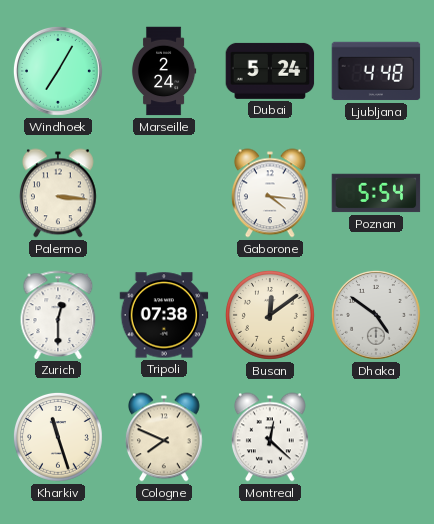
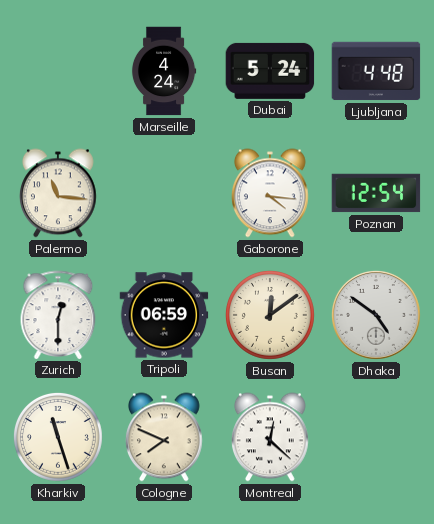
Windhoek: 7:05 -> none
Marseille: 2:24 -> 4:24
Palermo: 3:16 -> 11:16
Poznan: 5:54 -> 12:54
Tripoli: 07:38 -> 06:59
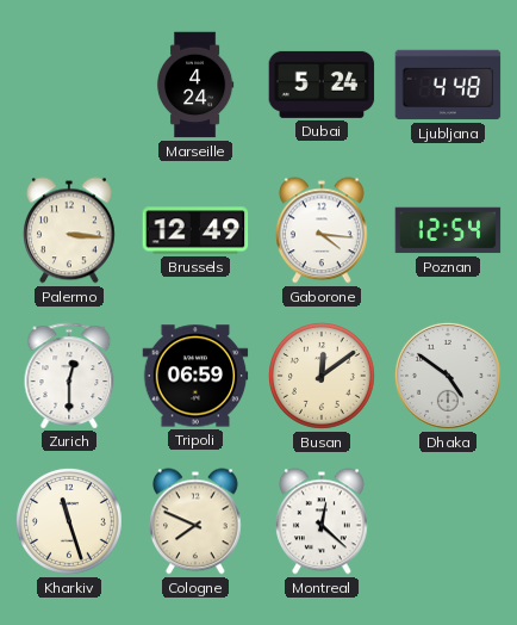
Palermo: 11:16 -> 3:16
Brussels: none -> 12:49
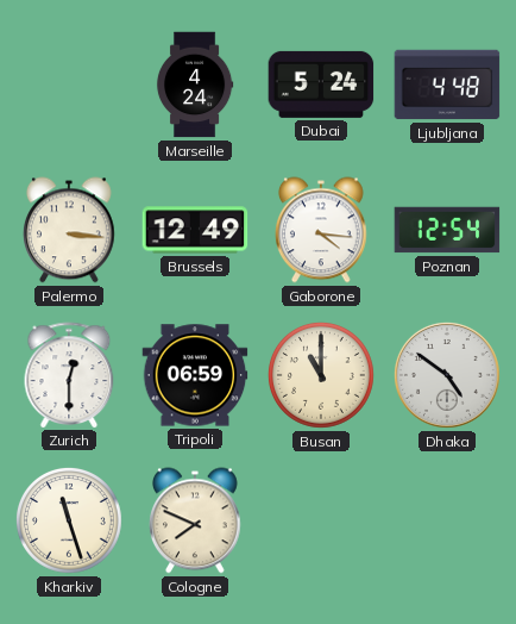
Busan: 12:09 -> 11:00
Montreal: 12:22 -> none
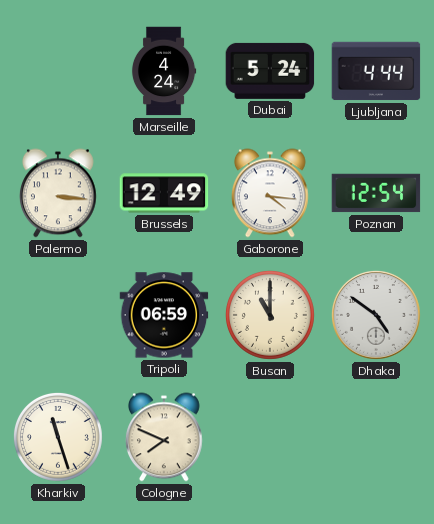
Ljubljana: 4:48 -> 4:44
Zurich: 12:30 -> none
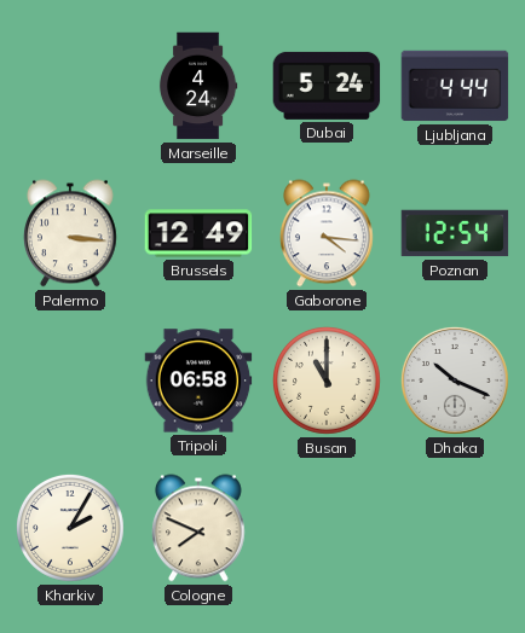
Tripoli: 06:59 -> 06:58
Dhaka: 4:51 -> 10:19
Kharkiv: 11:27 -> 2:05
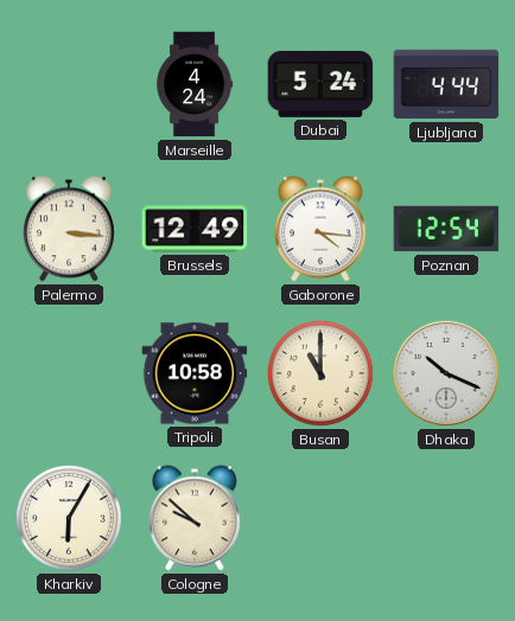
Tripoli: 06:58 -> 10:58
Kharkiv: 2:05 -> 6:05
Cologne: 7:49 -> 9:52
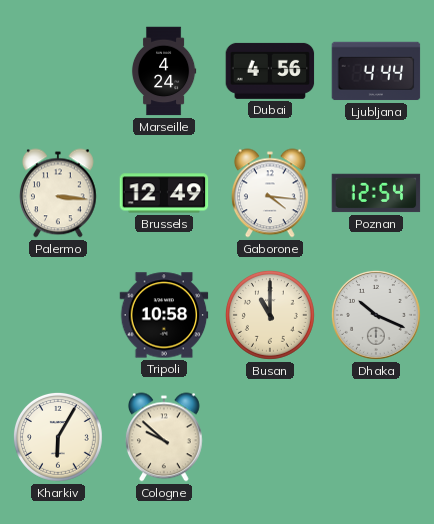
Dubai: 5:24 -> 4:56
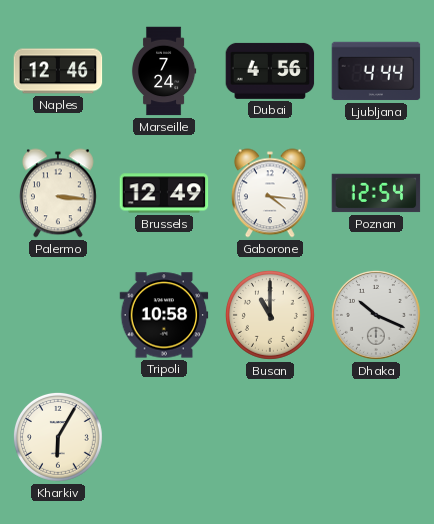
Naples: none -> 12:46
Marseille: 4:24 -> 7:24
Cologne: 9:52 -> none
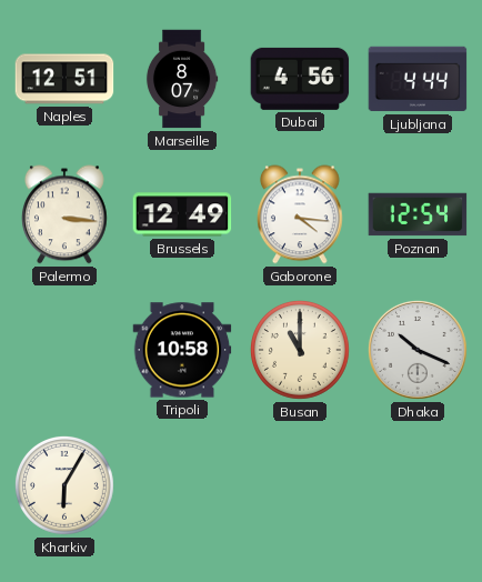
Naples: 12:46 -> 12:51
Marseille: 7:24 -> 8:07
